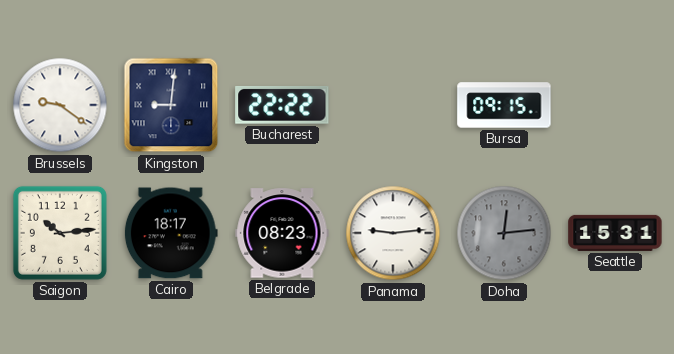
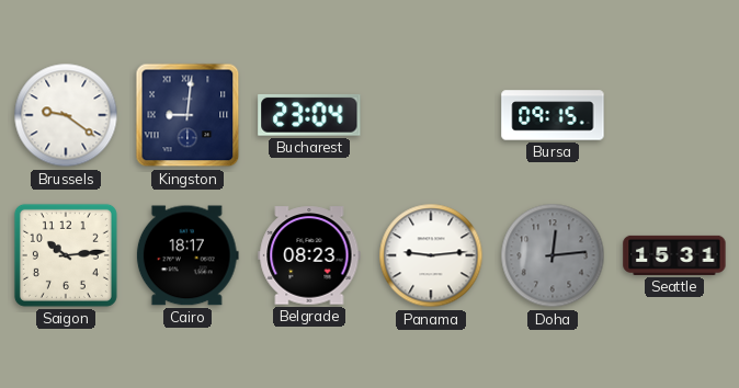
Bucharest: 22:22 -> 23:04
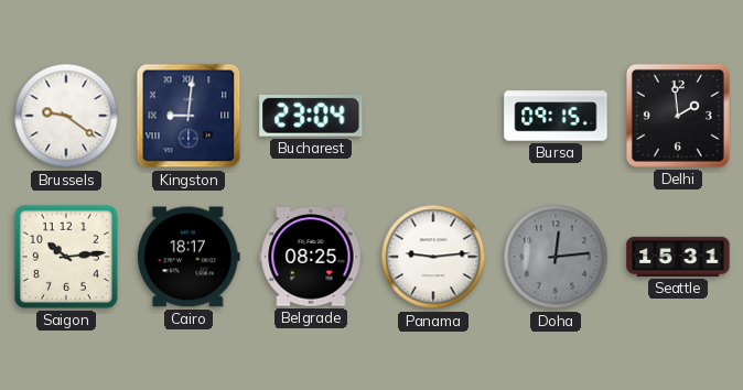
Delhi: none -> 1:59
Belgrade: 08:23 -> 08:25
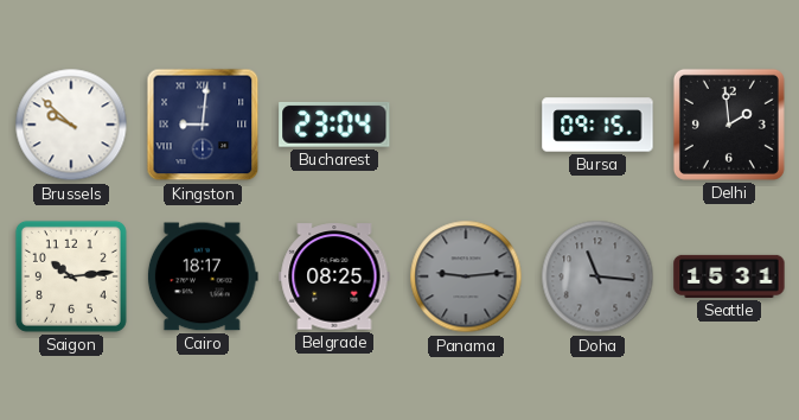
Brussels: 9:21 -> 9:52
Panama dial: white -> grey
Doha: 12:14 -> 11:16
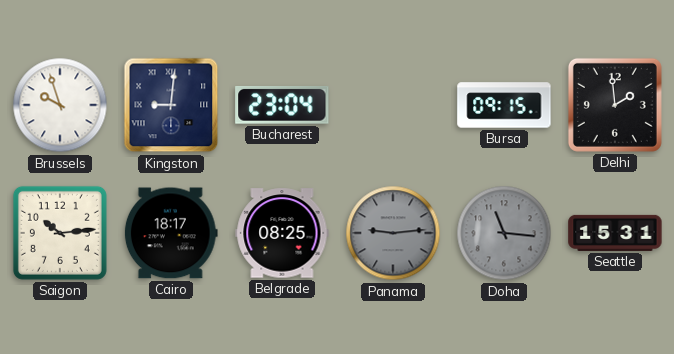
Brussels: 9:52 -> 9:57
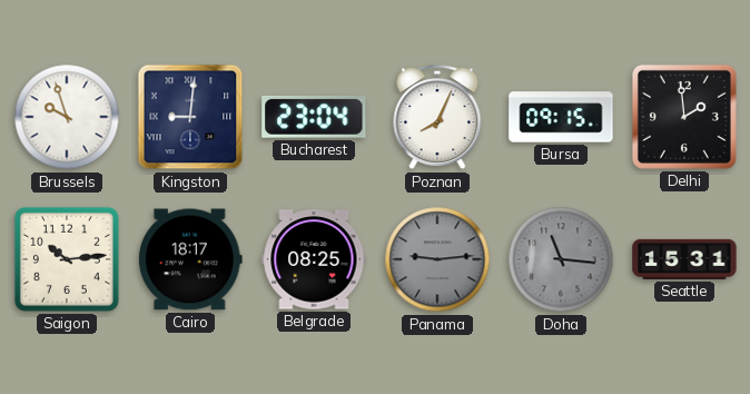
Poznan: none -> 8:04
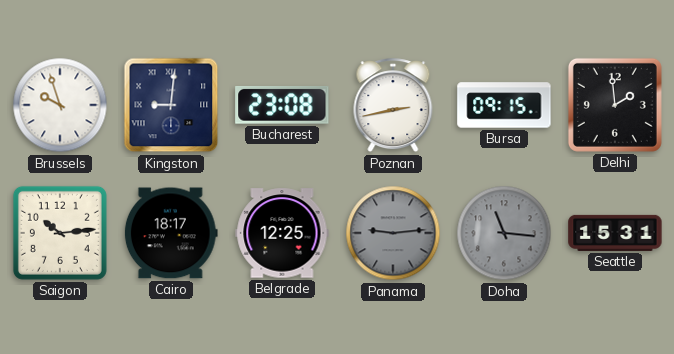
Bucharest: 23:04 -> 23:08
Poznan: 8:04 -> 2:43
Belgrade: 08:25 -> 12:25
